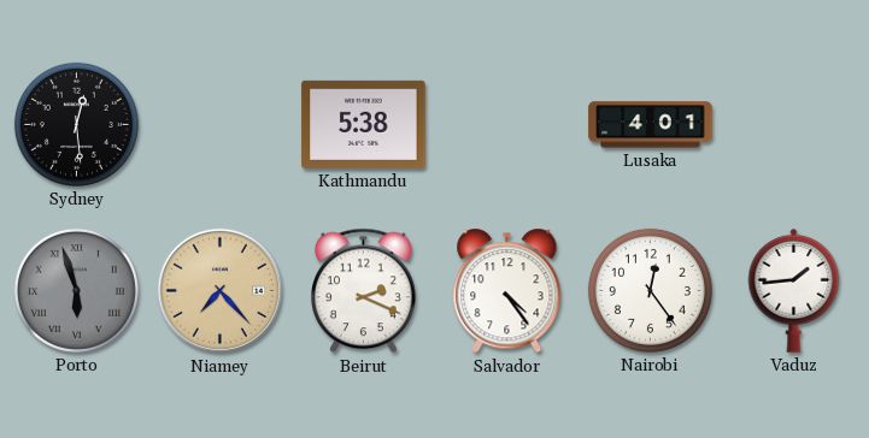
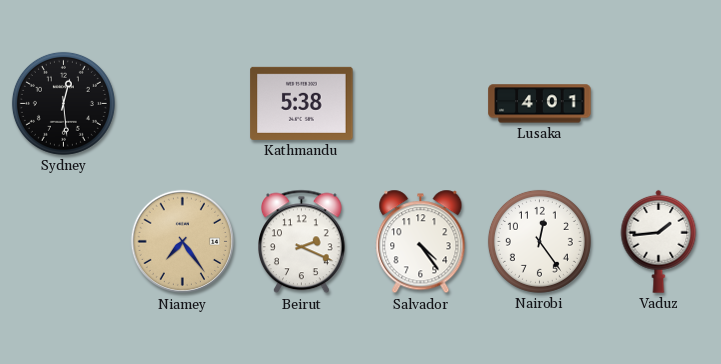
Porto: 5:57 -> none
Niamey: 7:23 -> 7:24
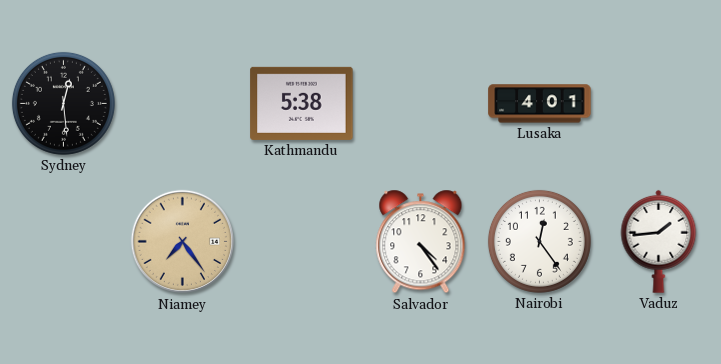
Beirut: 2:19 -> none
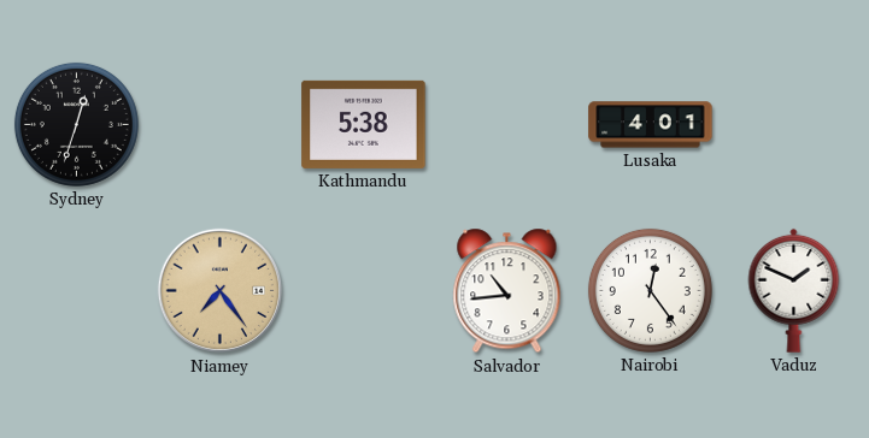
Sydney: 12:29 -> 12:33
Salvador: 4:24 -> 10:44
Vaduz: 1:44 -> 1:49
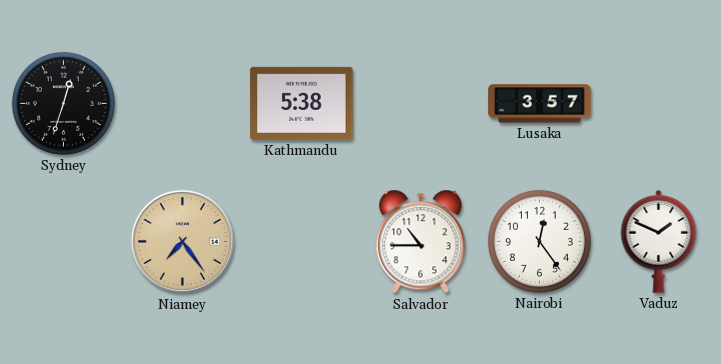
Lusaka: 4:01 -> 3:57
Salvador: 10:44 -> 10:45
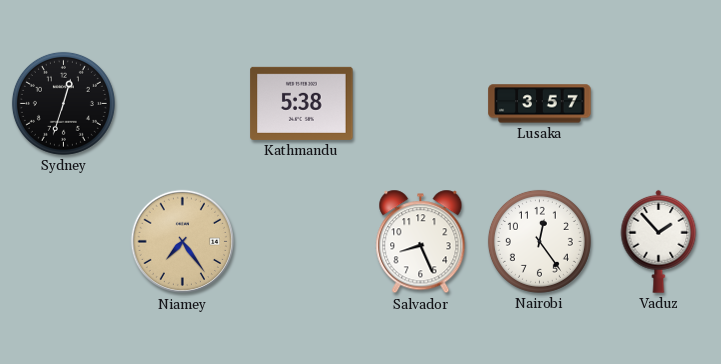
Salvador: 10:45 -> 8:26
Vaduz: 1:49 -> 1:53
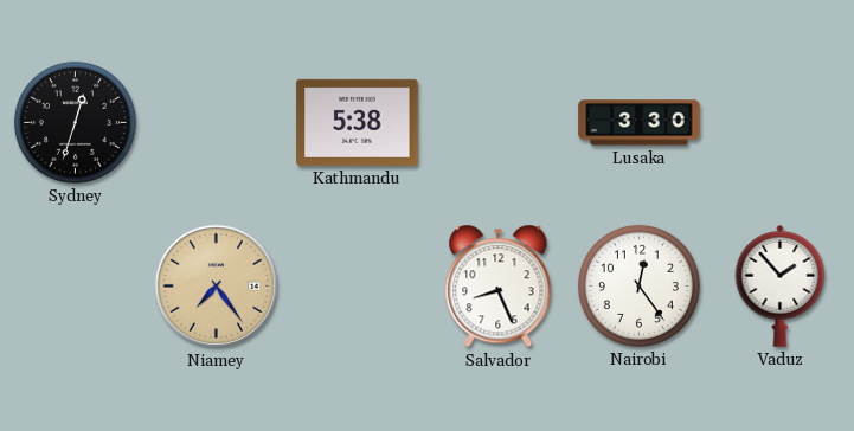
Lusaka: 3:57 -> 3:30
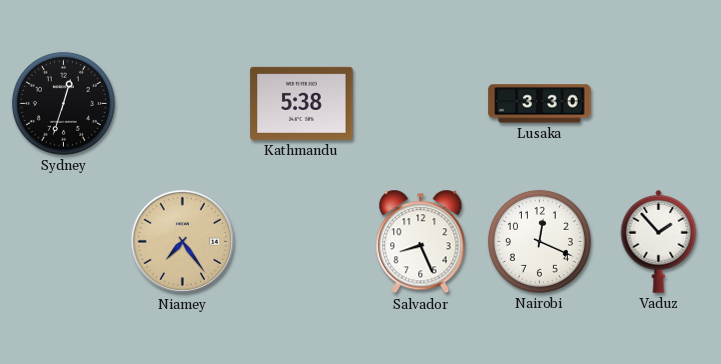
Nairobi: 12:24 -> 12:19
